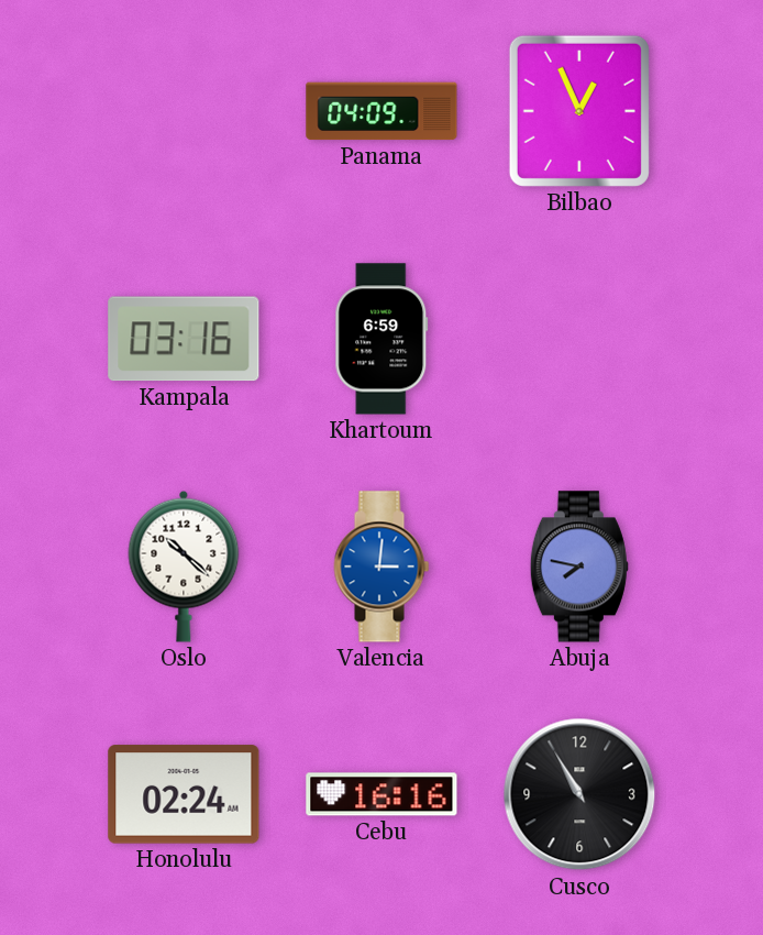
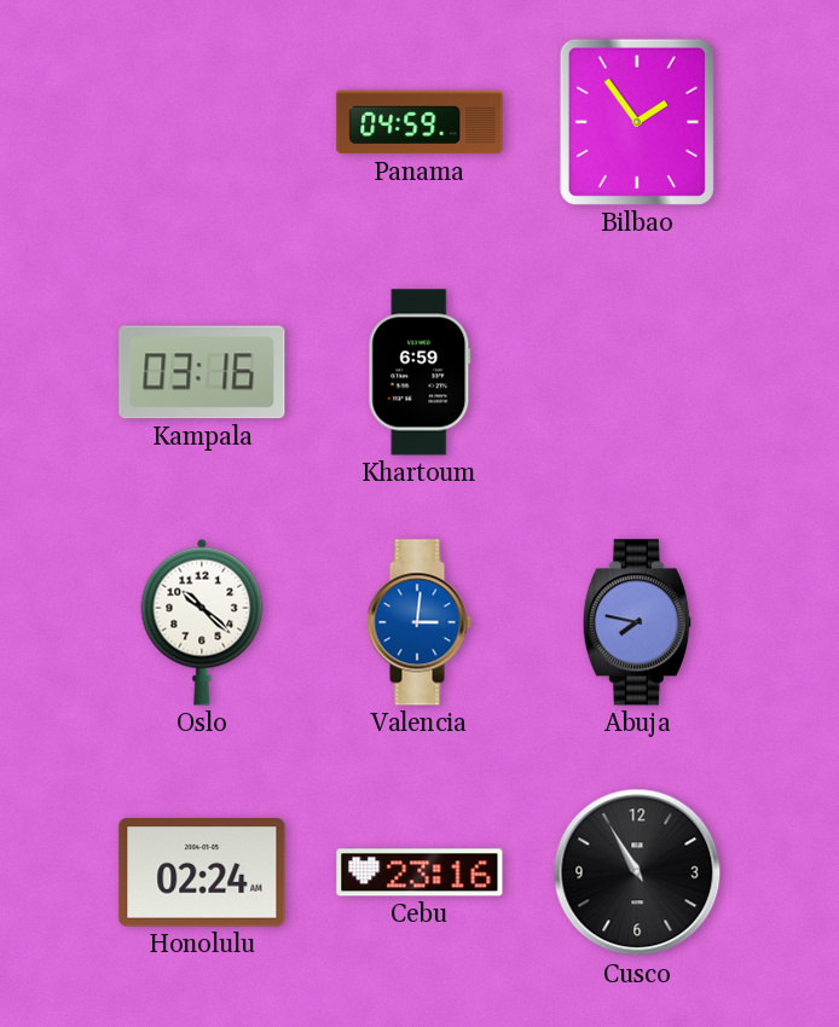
Panama: 04:09 -> 04:59
Bilbao: 12:56 -> 1:54
Cebu: 16:16 -> 23:16
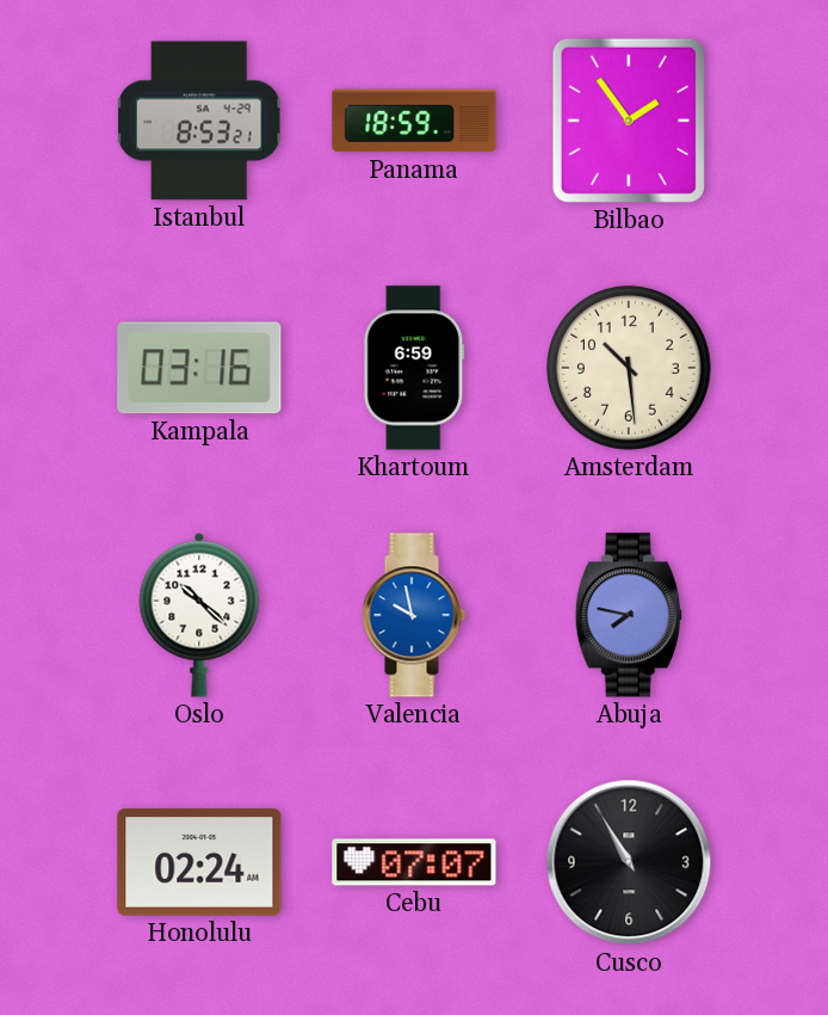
Istanbul: none -> 8:53
Panama: 04:59 -> 18:59
Amsterdam: none -> 10:29
Valencia: 3:01 -> 9:58
Cebu: 23:16 -> 07:07
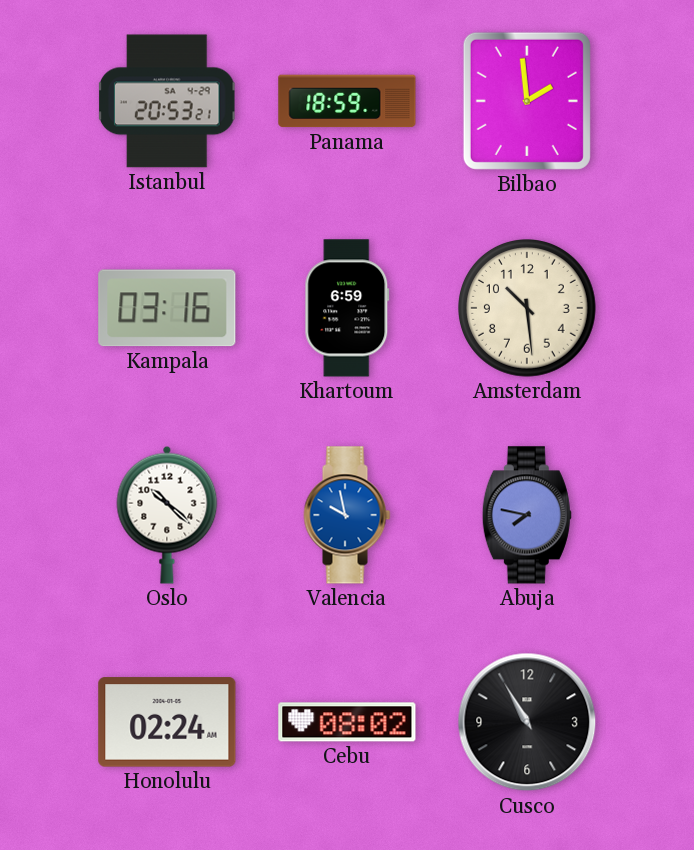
Istanbul: 8:53 -> 20:53
Bilbao: 1:54 -> 1:59
Cebu: 07:07 -> 08:02
